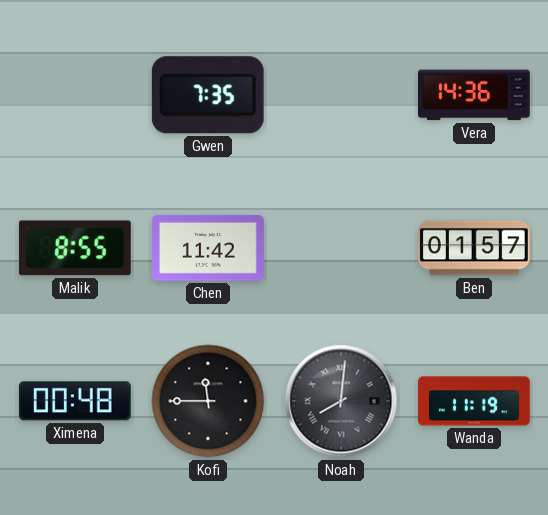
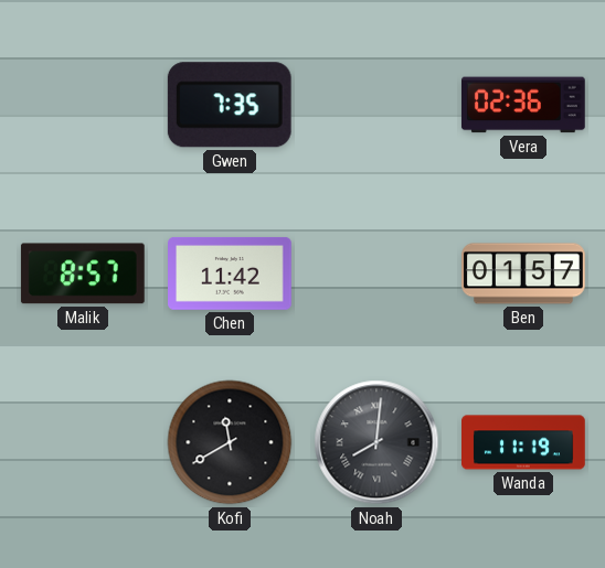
Vera: 14:36 -> 02:36
Malik: 8:55 -> 8:57
Ximena: 00:48 -> none
Kofi: 11:45 -> 11:40
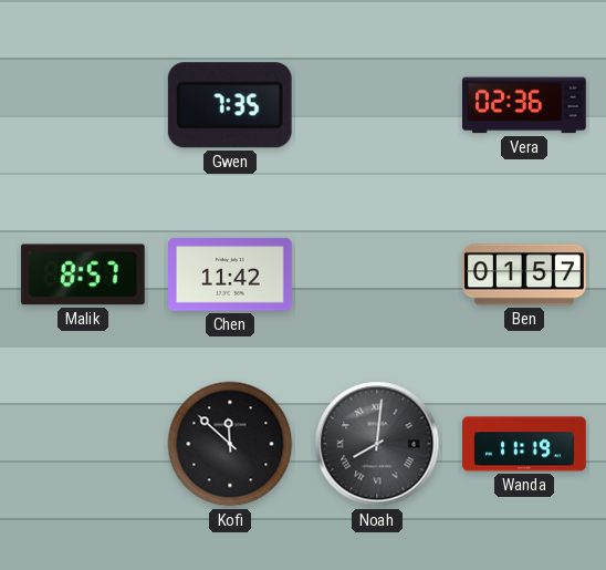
Kofi: 11:40 -> 11:52
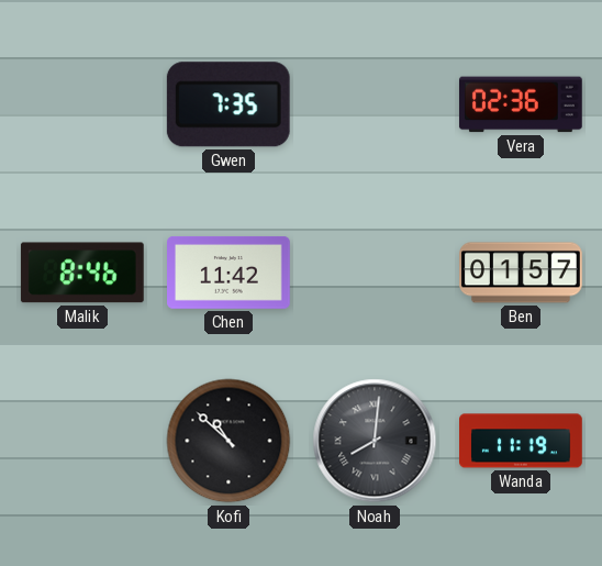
Malik: 8:57 -> 8:46
Kofi: 11:52 -> 10:52
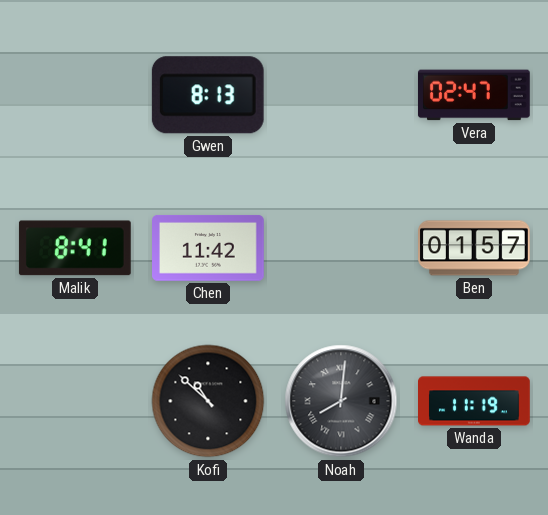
Gwen: 7:35 -> 8:13
Vera: 02:36 -> 02:47
Malik: 8:46 -> 8:41
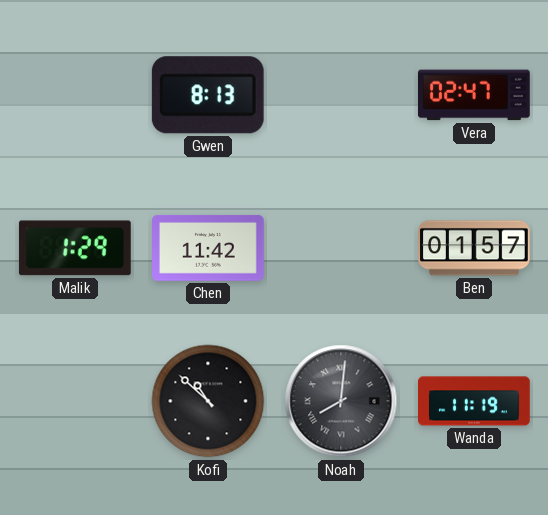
Malik: 8:41 -> 1:29
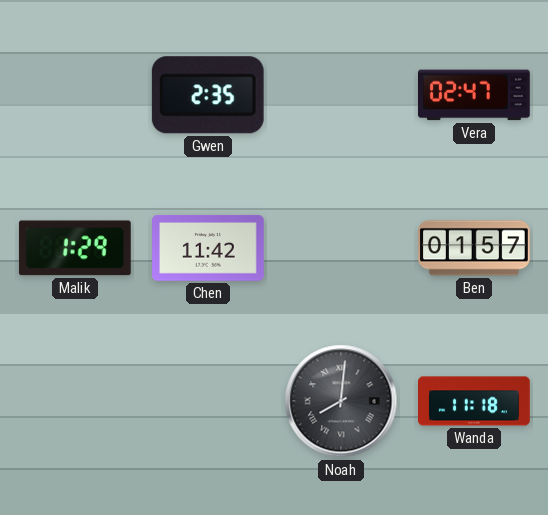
Gwen: 8:13 -> 2:35
Kofi: 10:52 -> none
Wanda: 11:19 -> 11:18
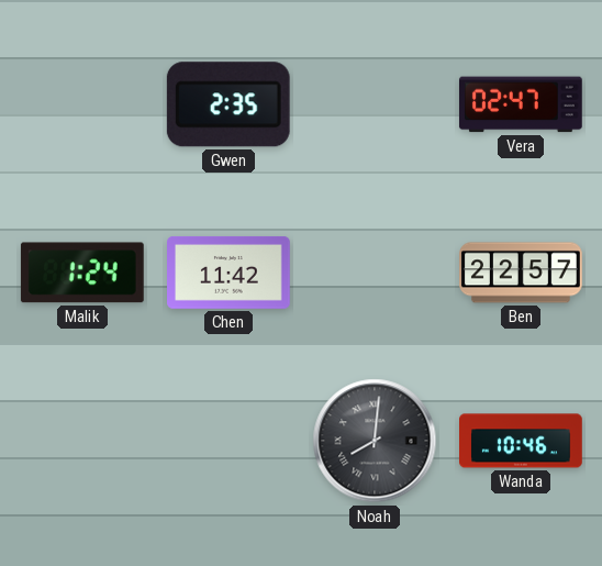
Malik: 1:29 -> 1:24
Ben: 01:57 -> 22:57
Wanda: 11:18 -> 10:46
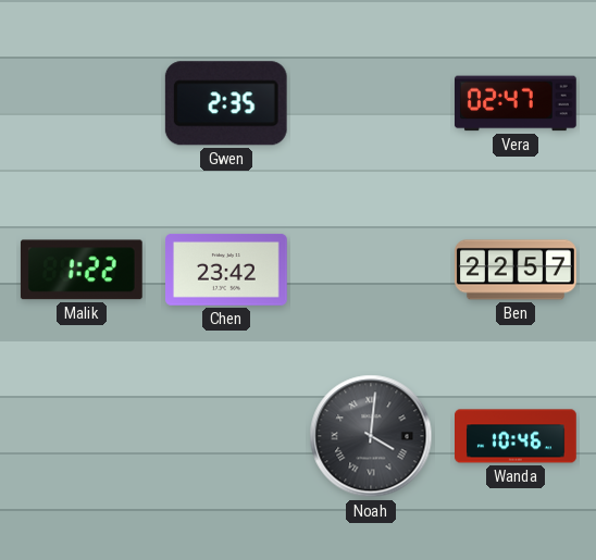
Malik: 1:24 -> 1:22
Chen: 11:42 -> 23:42
Noah: 8:01 -> 4:01
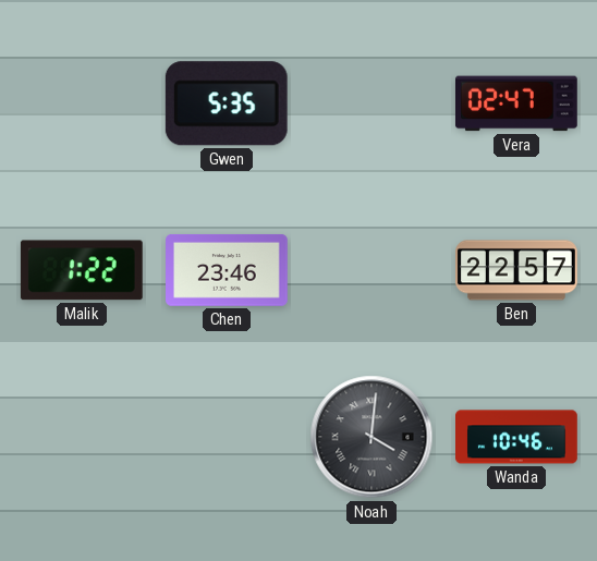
Gwen: 2:35 -> 5:35
Chen: 23:42 -> 23:46
